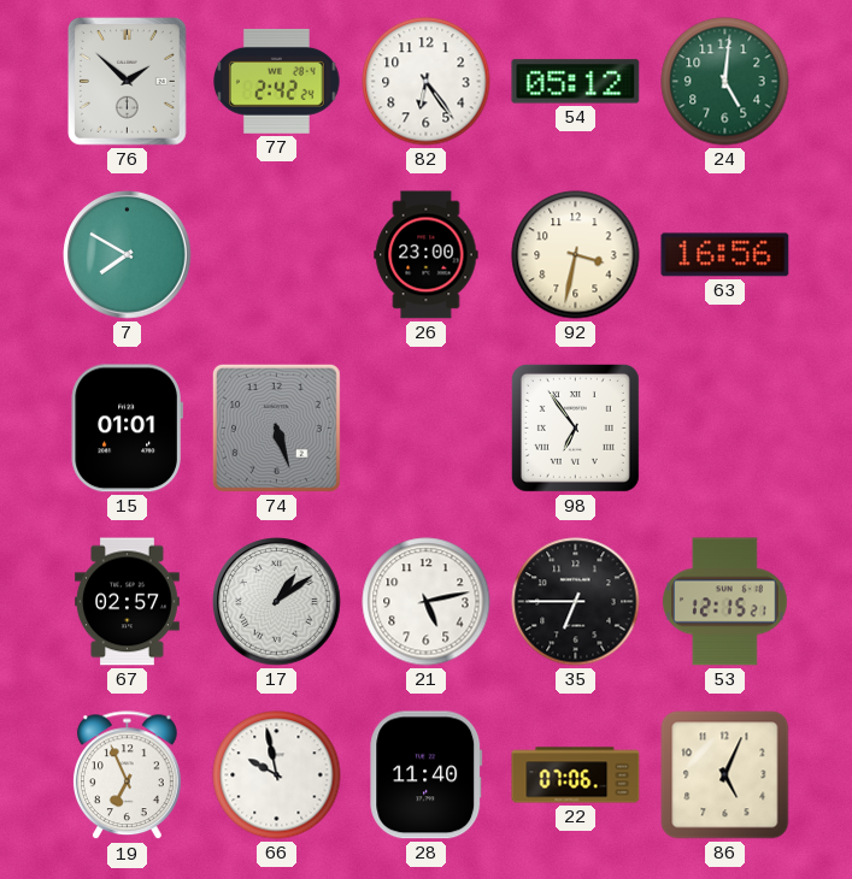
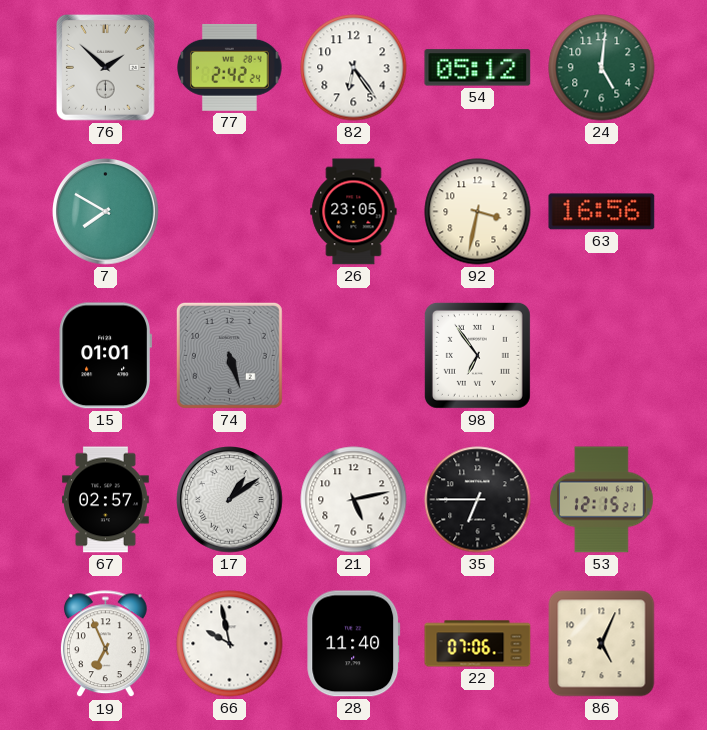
26: 23:00 -> 23:05
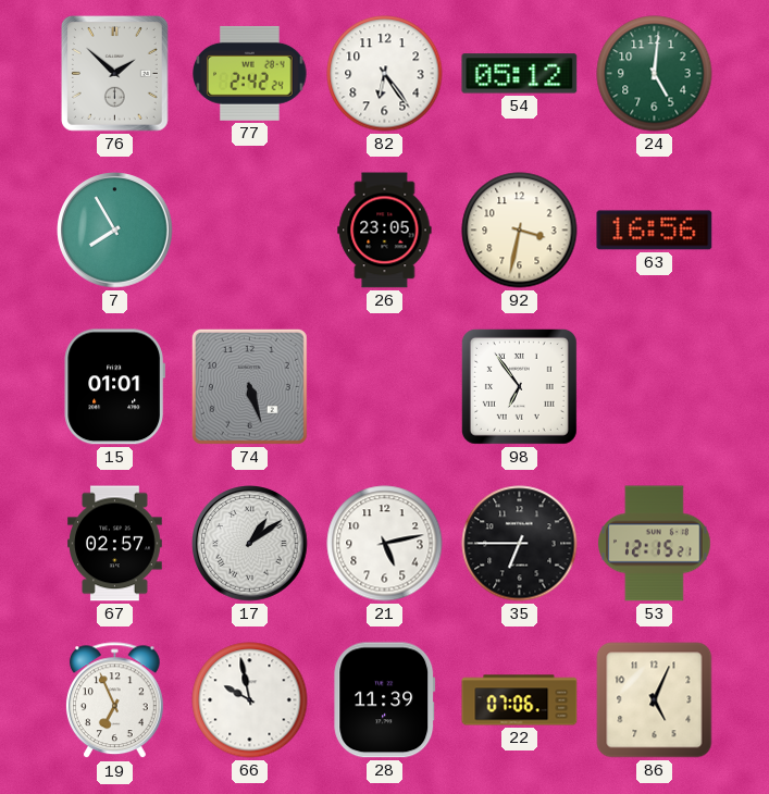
7: 7:50 -> 7:55
28: 11:40 -> 11:39
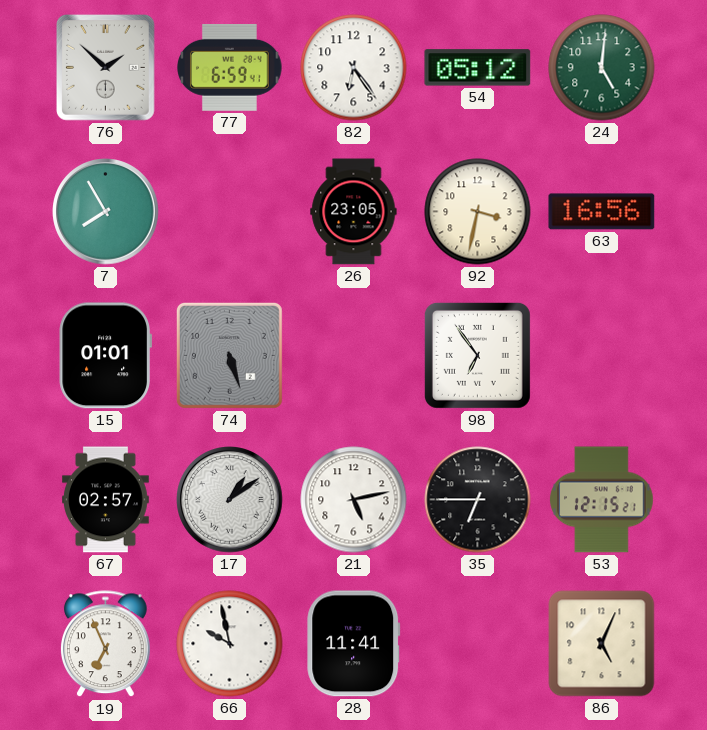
77: 2:42 -> 6:59
28: 11:39 -> 11:41
22: 07:06 -> none
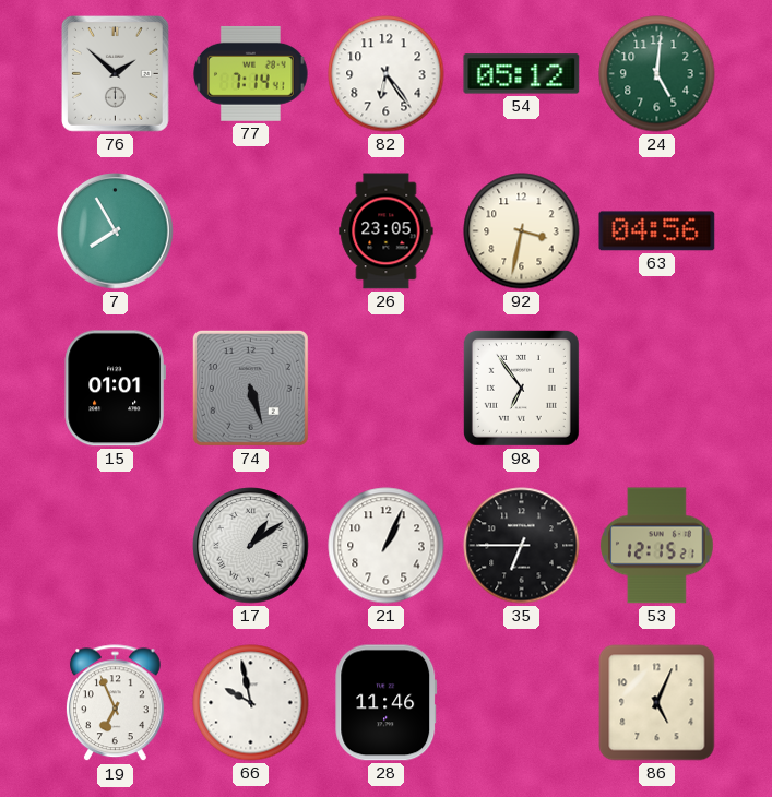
77: 6:59 -> 7:14
63: 16:56 -> 04:56
67: 02:57 -> none
21: 5:13 -> 1:04
28: 11:41 -> 11:46
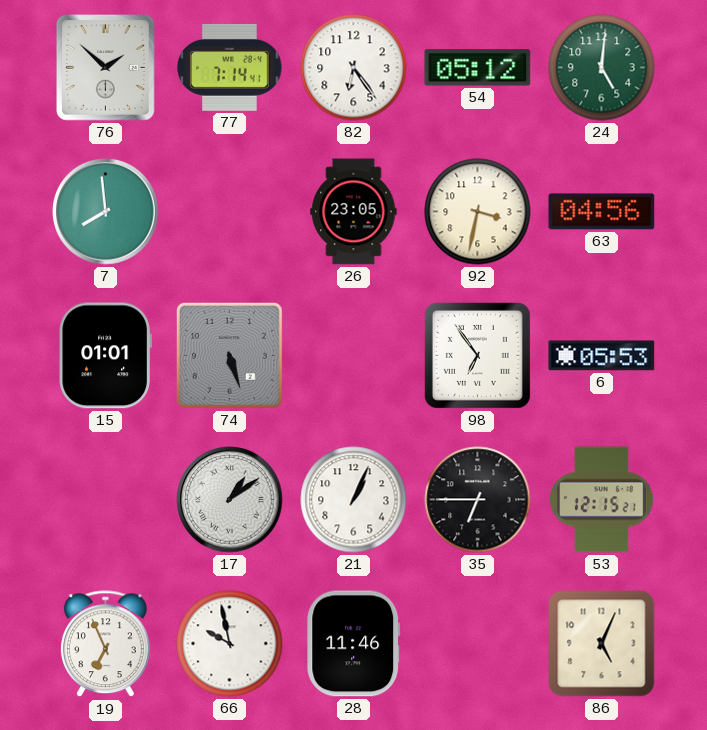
7: 7:55 -> 7:59
6: none -> 05:53
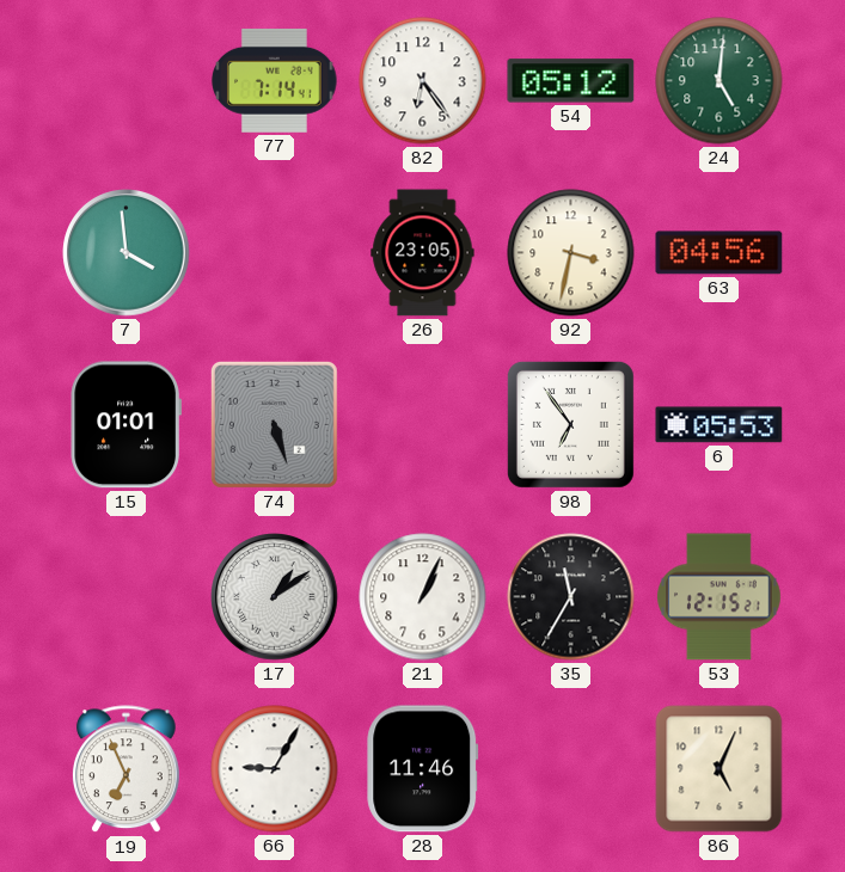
76: 1:52 -> none
7: 7:59 -> 3:59
35: 6:45 -> 11:35
66: 9:58 -> 9:05
